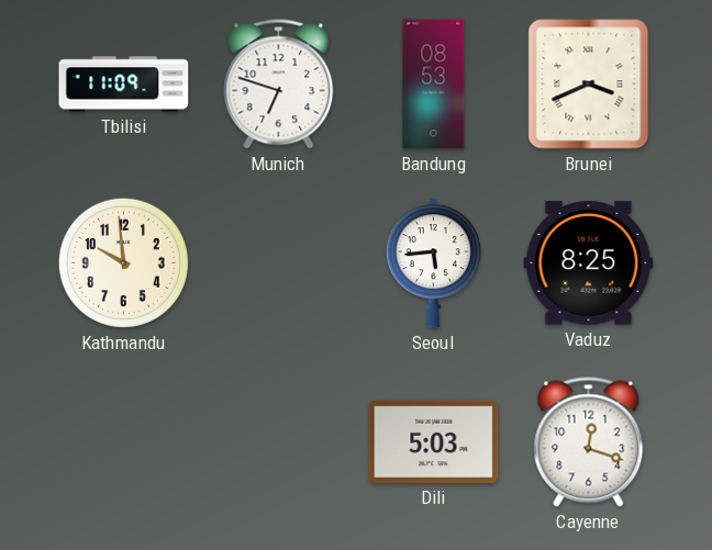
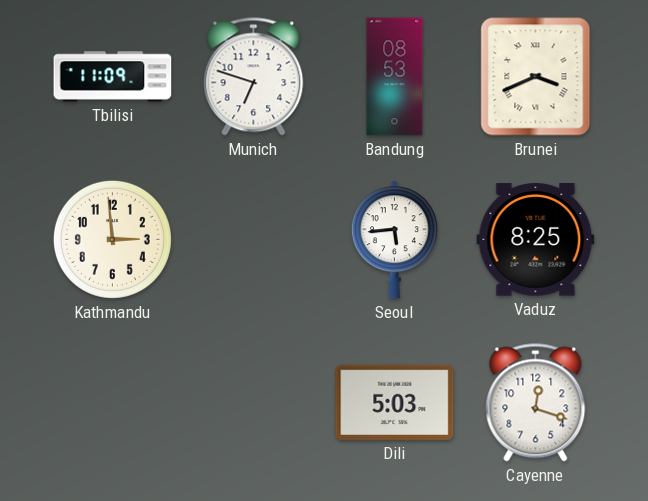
Kathmandu: 9:59 -> 2:59
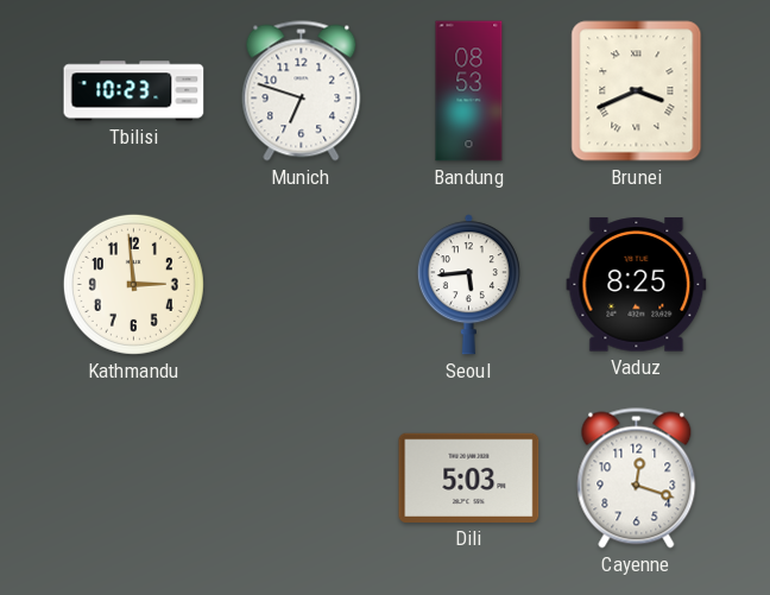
Tbilisi: 11:09 -> 10:23
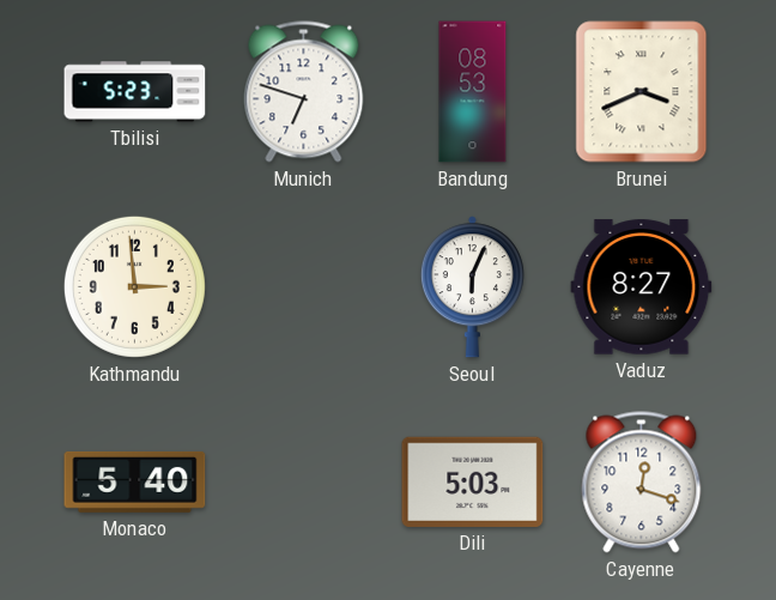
Tbilisi: 10:23 -> 5:23
Seoul: 5:44 -> 6:04
Vaduz: 8:25 -> 8:27
Monaco: none -> 5:40
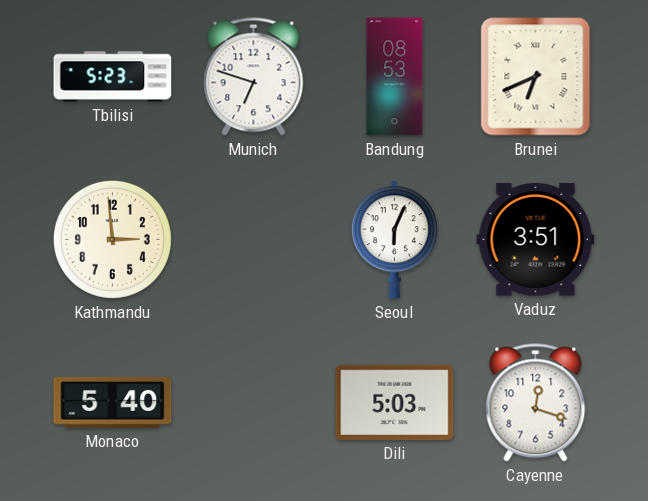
Brunei: 3:41 -> 6:41
Vaduz: 8:27 -> 3:51
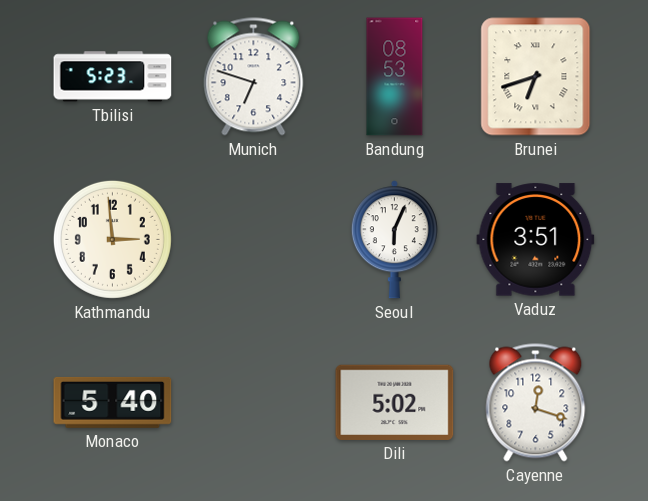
Brunei: 6:41 -> 6:42
Dili: 5:03 -> 5:02
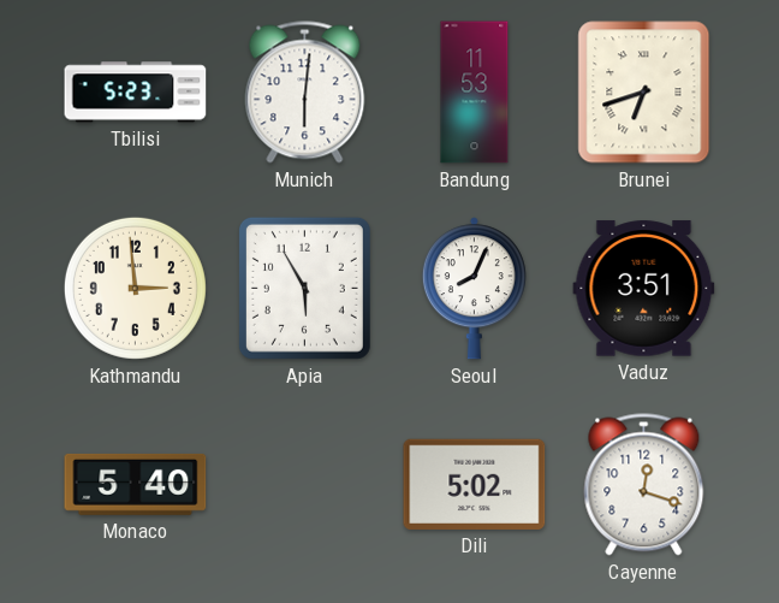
Munich: 6:48 -> 6:01
Bandung: 08:53 -> 11:53
Apia: none -> 5:55
Seoul: 6:04 -> 8:04
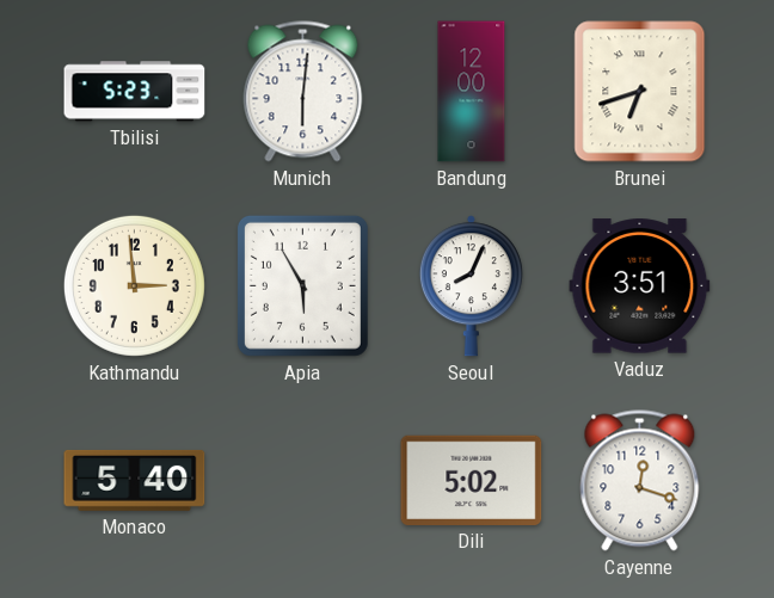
Bandung: 11:53 -> 12:00
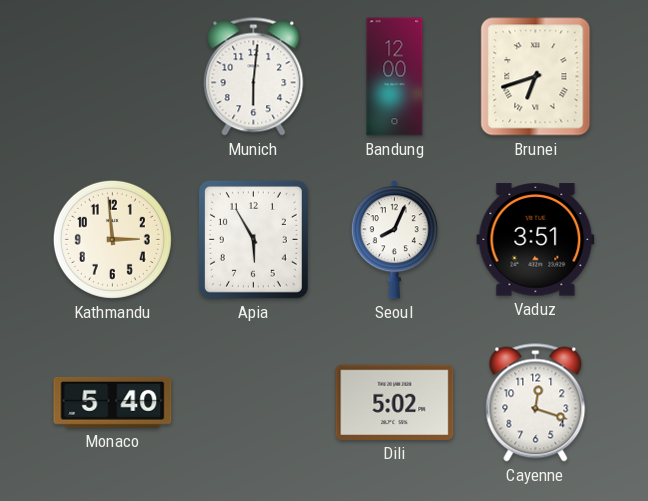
Tbilisi: 5:23 -> none
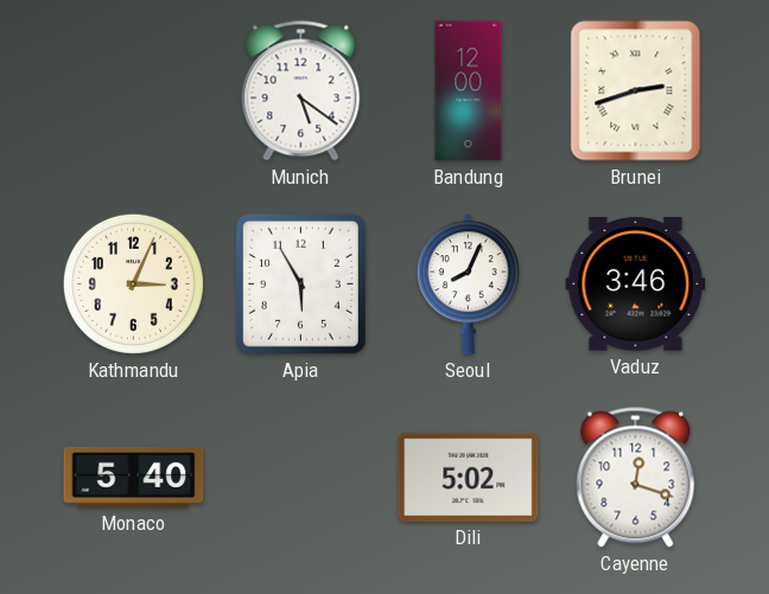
Munich: 6:01 -> 5:21
Brunei: 6:42 -> 2:42
Kathmandu: 2:59 -> 3:04
Vaduz: 3:51 -> 3:46
